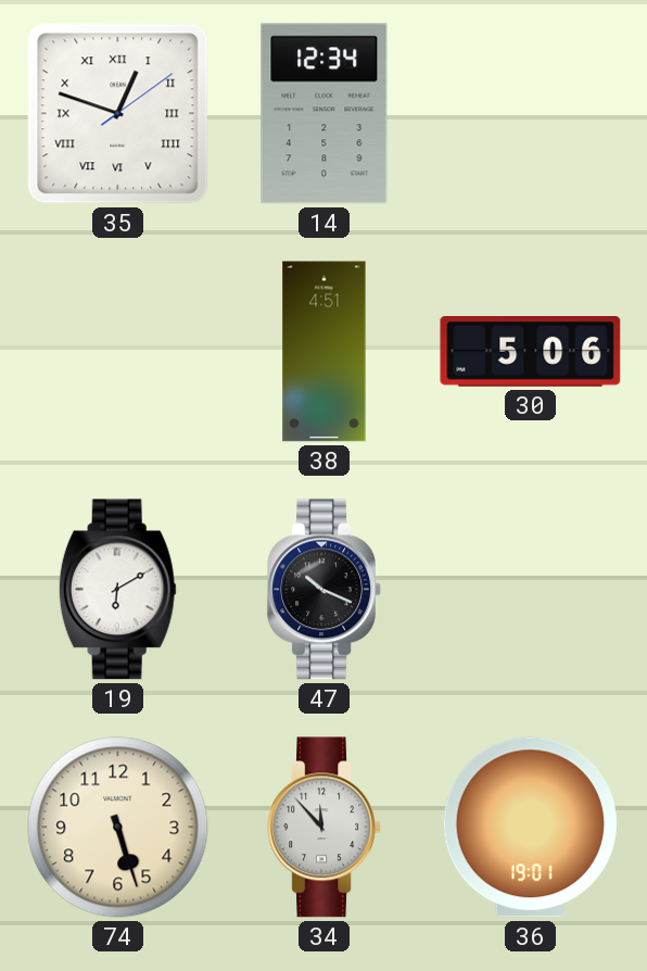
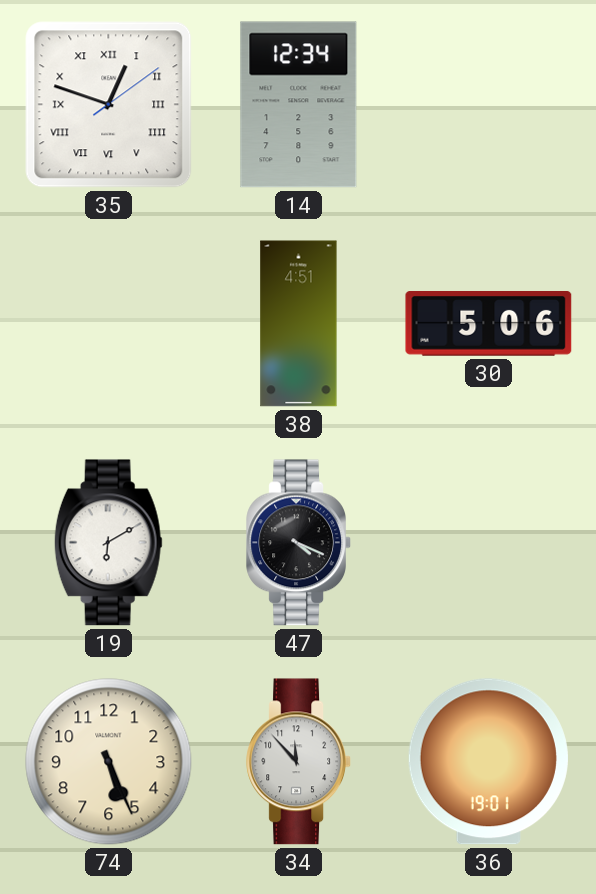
47: 10:19 -> 4:19
74: 5:27 -> 5:26
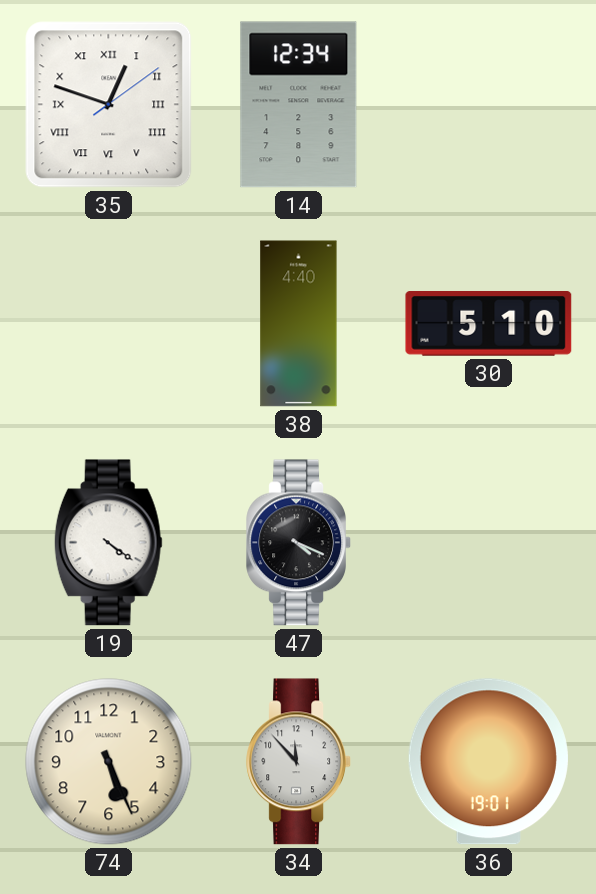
38: 4:51 -> 4:40
30: 5:06 -> 5:10
19: 6:10 -> 4:21
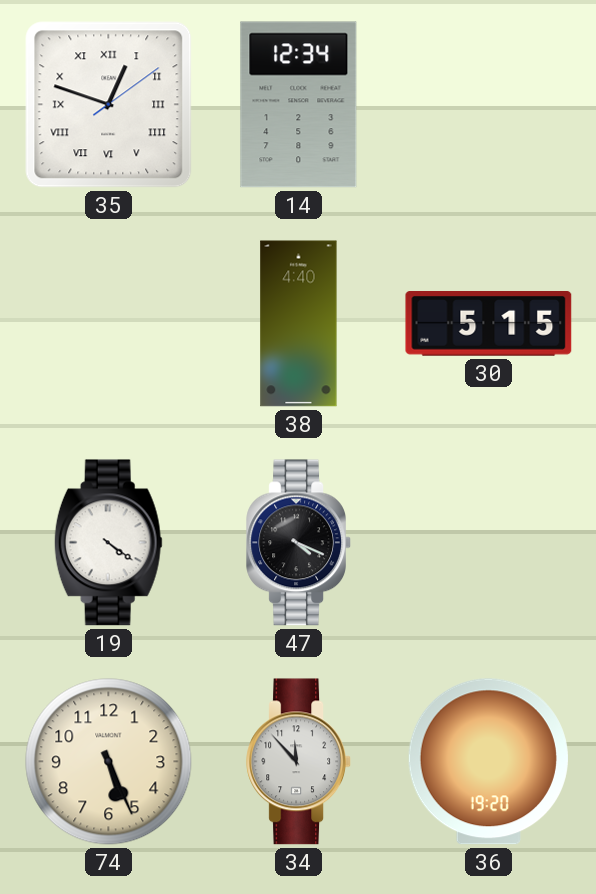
30: 5:10 -> 5:15
36: 19:01 -> 19:20
